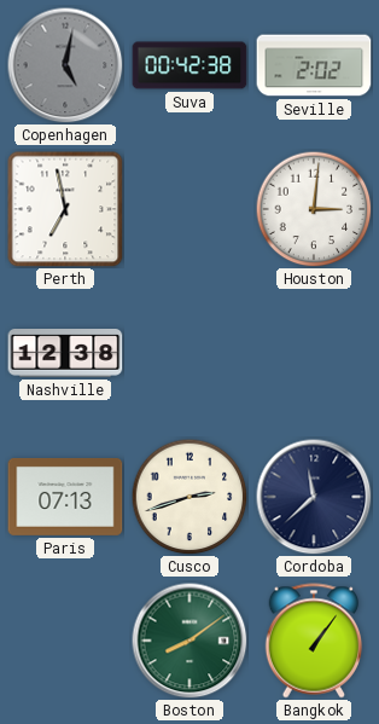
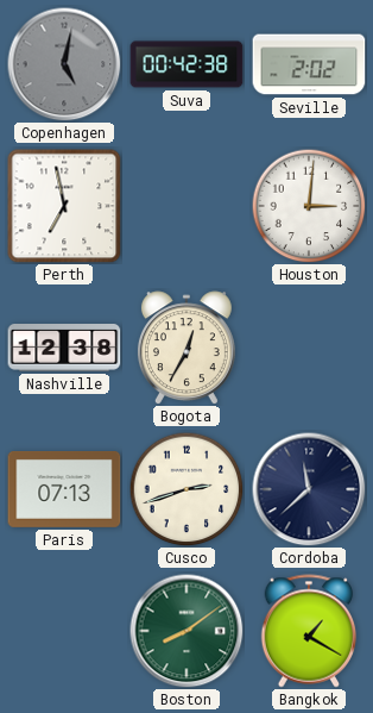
Bogota: none -> 12:35
Bangkok: 1:06 -> 1:20
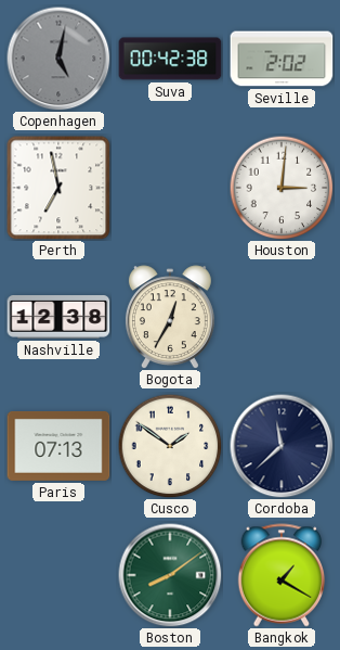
Cusco: 2:42 -> 1:51
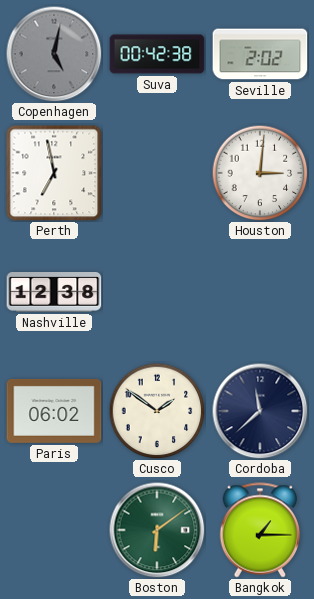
Bogota: 12:35 -> none
Paris: 07:13 -> 06:02
Boston: 8:09 -> 6:09
Bangkok: 1:20 -> 1:15
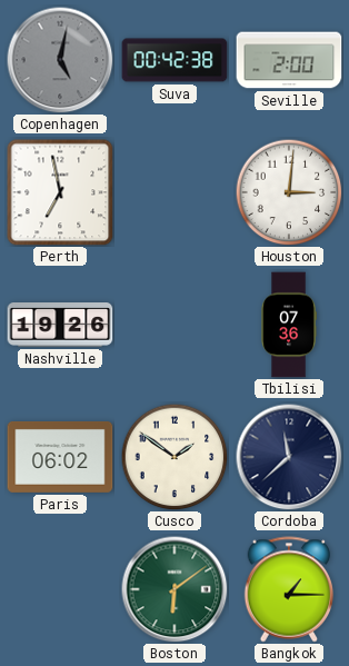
Seville: 2:02 -> 2:00
Nashville: 12:38 -> 19:26
Tbilisi: none -> 07:36
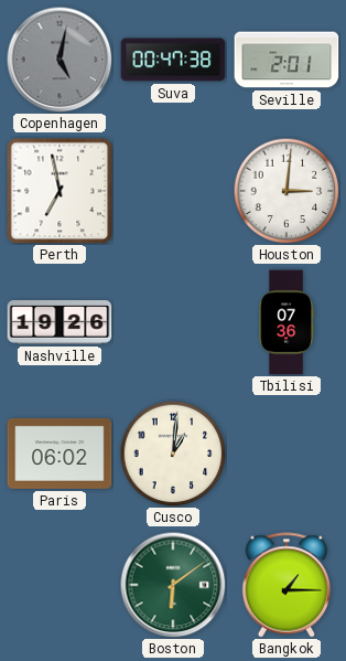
Suva: 00:42 -> 00:47
Seville: 2:00 -> 2:01
Cusco: 1:51 -> 1:01
Cordoba: 11:38 -> none
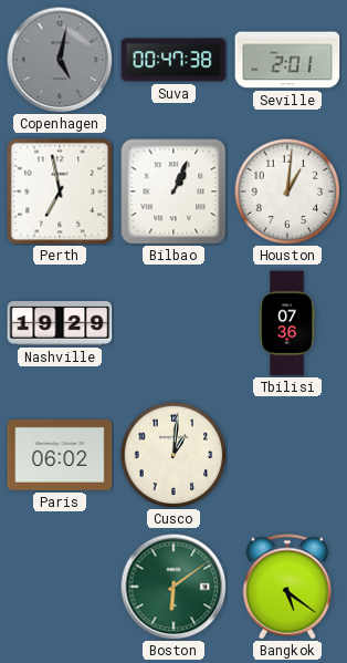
Bilbao: none -> 1:04
Houston: 3:01 -> 1:01
Nashville: 19:26 -> 19:29
Bangkok: 1:15 -> 5:21
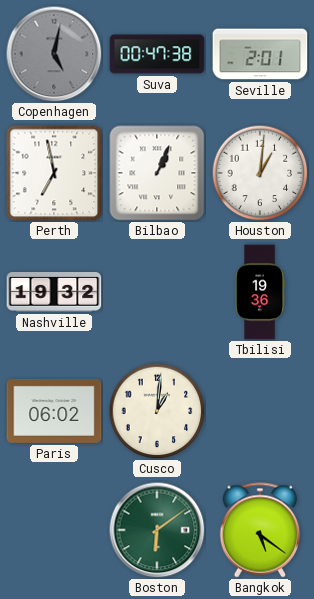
Nashville: 19:29 -> 19:32
Tbilisi: 07:36 -> 19:36
